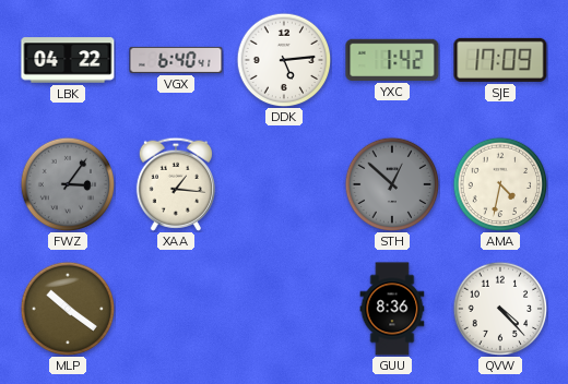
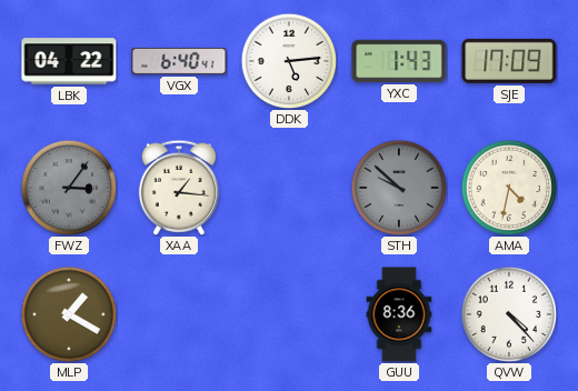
YXC: 1:42 -> 1:43
STH: 12:52 -> 9:52
MLP: 10:21 -> 1:20
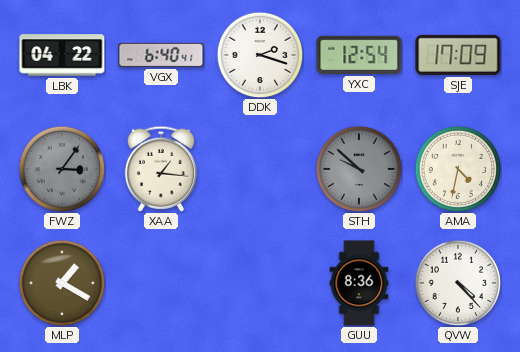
DDK: 5:14 -> 2:18
YXC: 1:43 -> 12:54
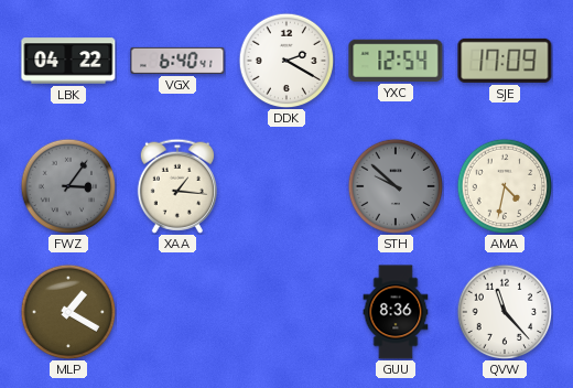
DDK: 2:18 -> 2:20
QVW: 4:23 -> 11:23
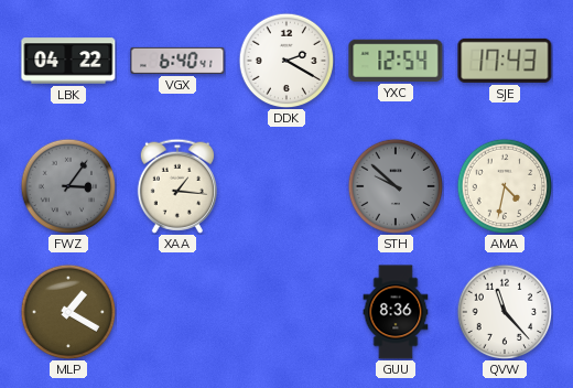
SJE: 17:09 -> 17:43
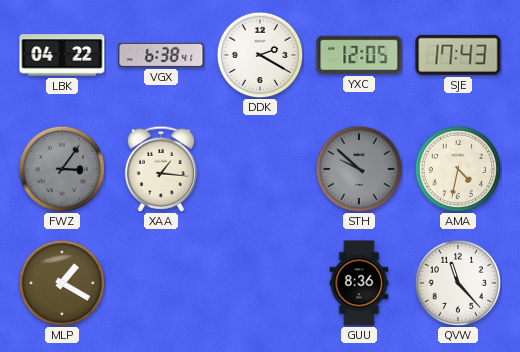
VGX: 6:40 -> 6:38
YXC: 12:54 -> 12:05
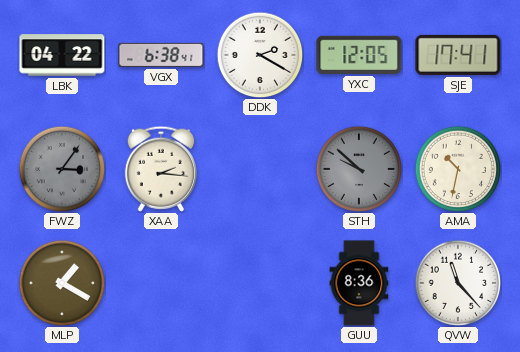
SJE: 17:43 -> 17:41
XAA: 1:16 -> 2:16
AMA: 4:32 -> 10:32
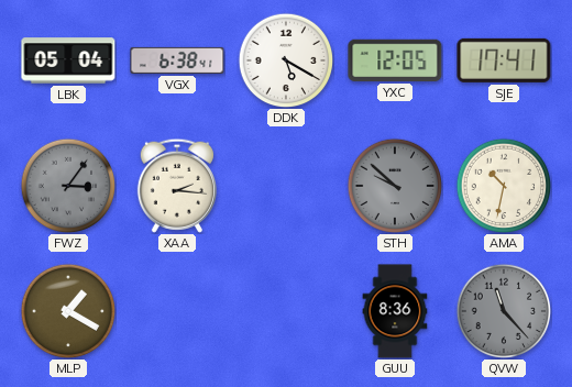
LBK: 04:22 -> 05:04
DDK: 2:20 -> 5:20
QVW dial: white -> grey
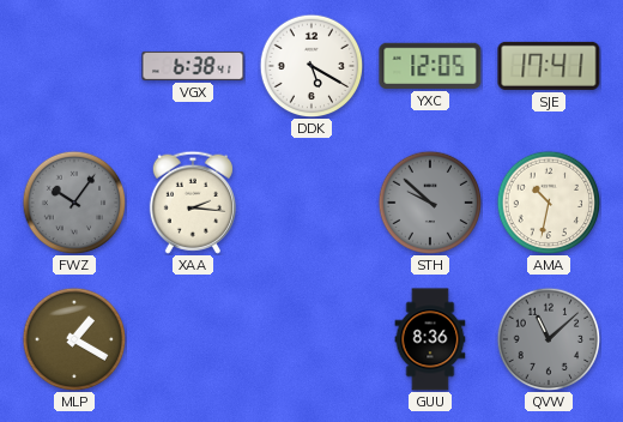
LBK: 05:04 -> none
FWZ: 3:06 -> 10:06
QVW: 11:23 -> 11:08
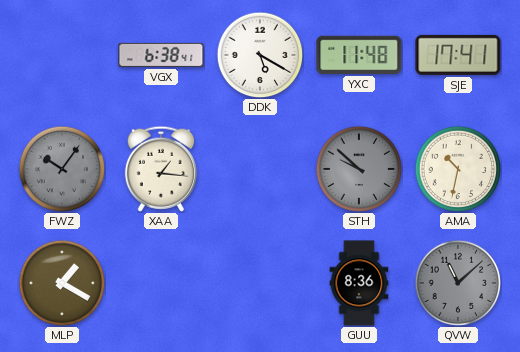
YXC: 12:05 -> 11:48
XAA: 2:16 -> 1:16
